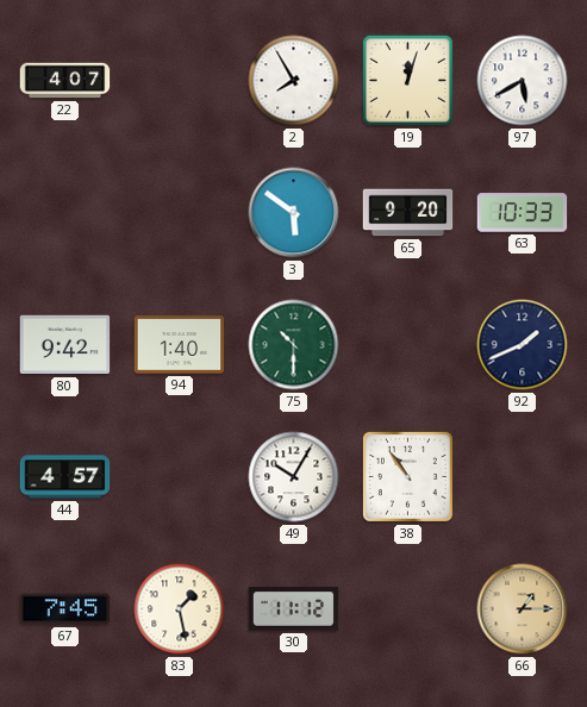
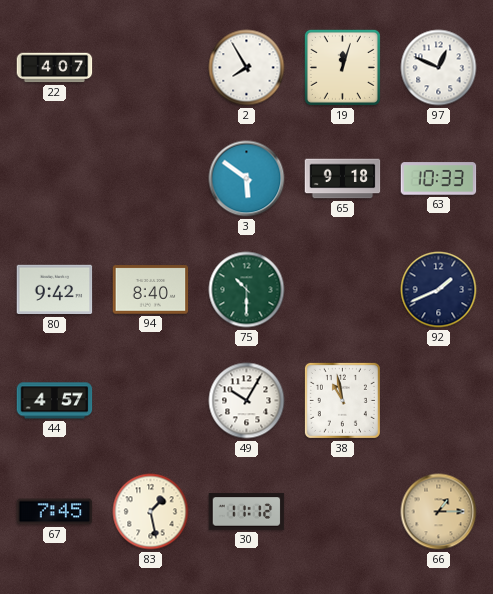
97: 5:40 -> 12:49
65: 9:20 -> 9:18
94: 1:40 -> 8:40
38: 10:54 -> 10:58
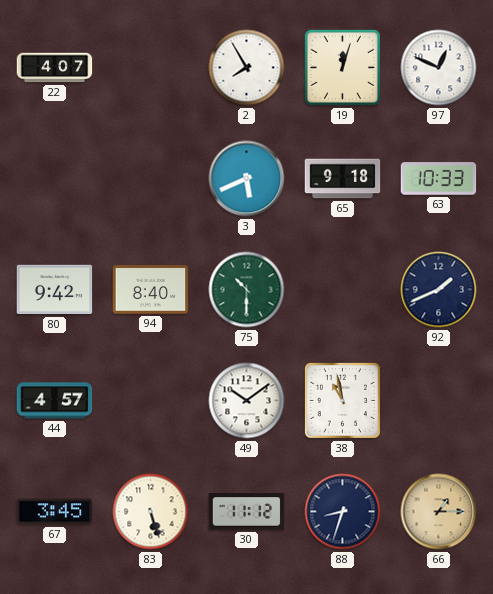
3: 5:51 -> 5:41
49: 10:05 -> 10:09
67: 7:45 -> 3:45
83: 1:28 -> 5:27
88: none -> 8:33
